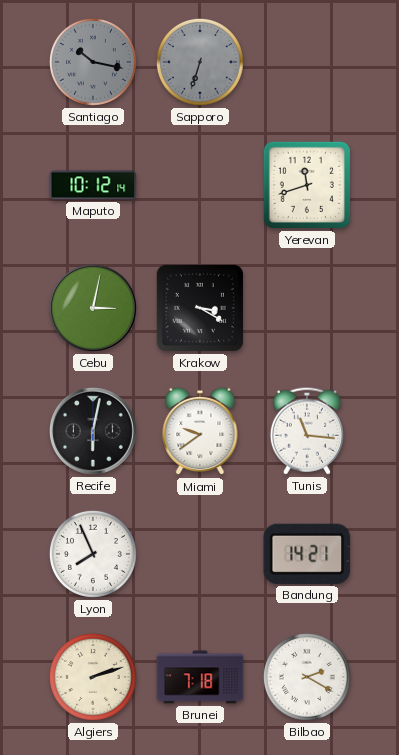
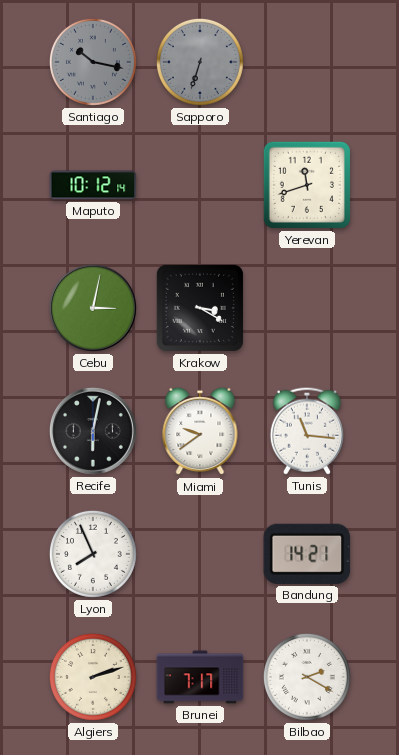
Brunei: 7:18 -> 7:17
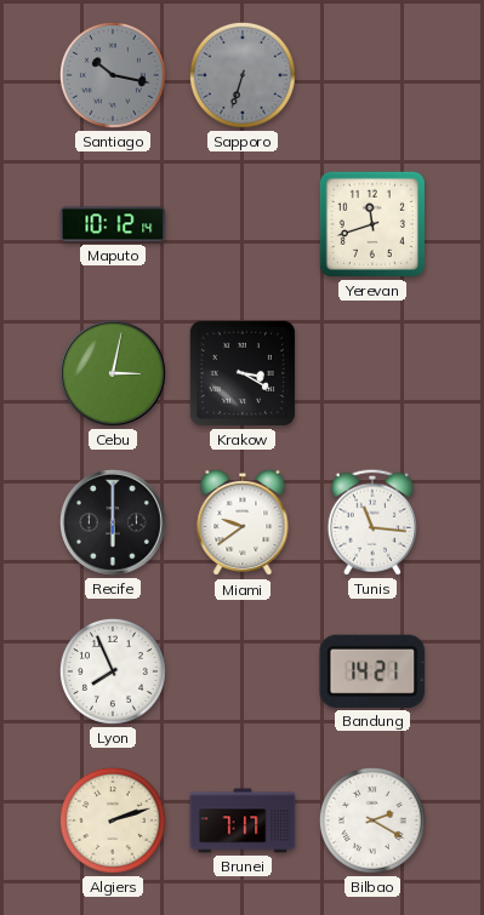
Recife: 6:02 -> 6:00
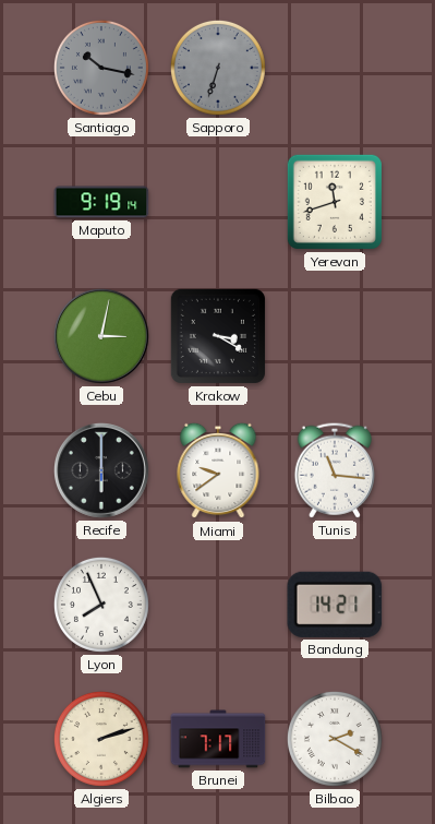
Maputo: 10:12 -> 9:19
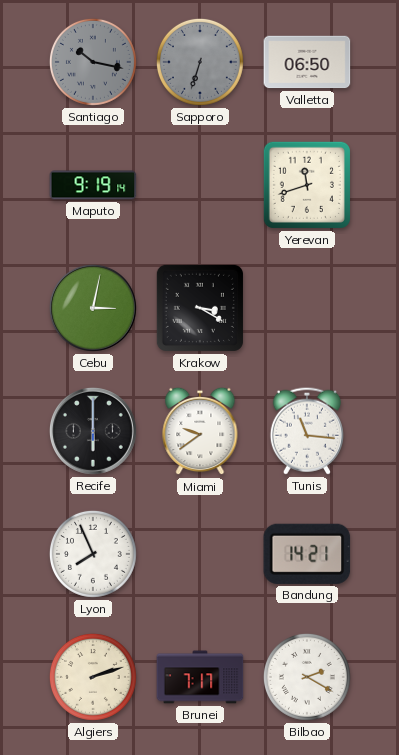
Valletta: none -> 06:50
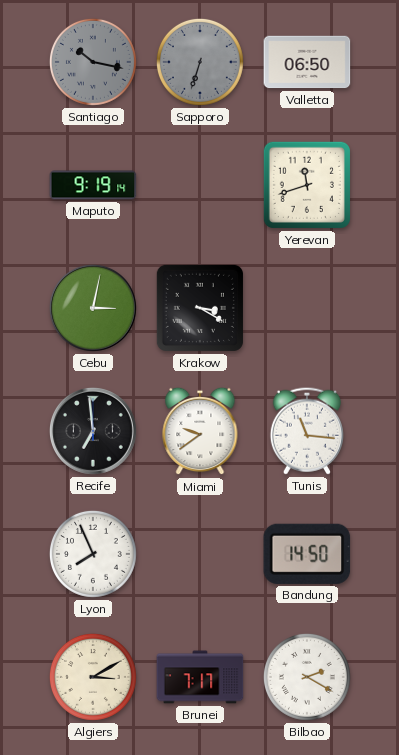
Recife: 6:00 -> 6:59
Bandung: 14:21 -> 14:50
Algiers: 2:12 -> 3:10
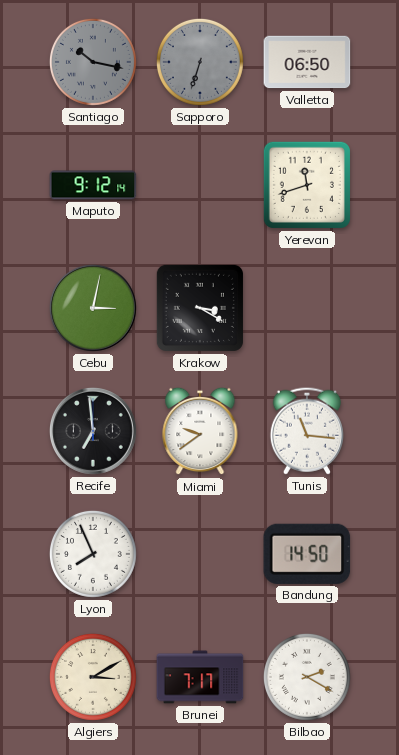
Maputo: 9:19 -> 9:12
